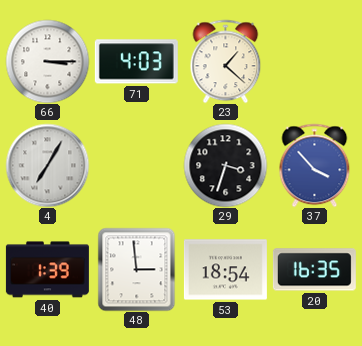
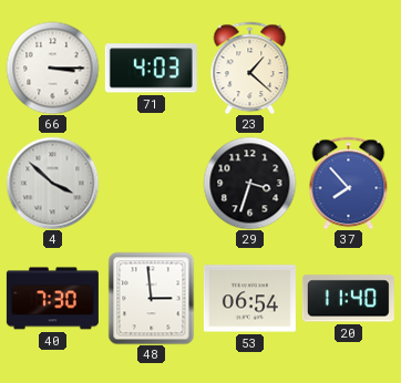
4: 7:05 -> 3:52
37: 3:53 -> 7:53
40: 1:39 -> 7:30
53: 18:54 -> 06:54
20: 16:35 -> 11:40
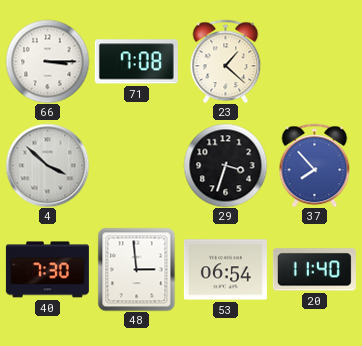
71: 4:03 -> 7:08
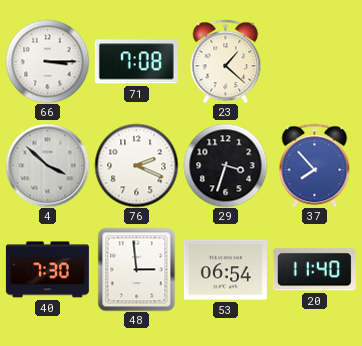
76: none -> 2:19
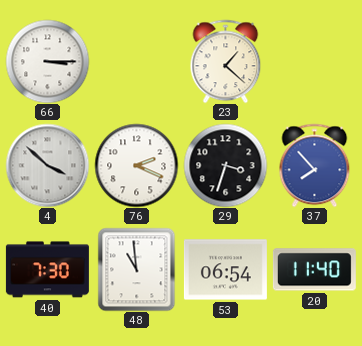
71: 7:08 -> none
48: 2:59 -> 10:59
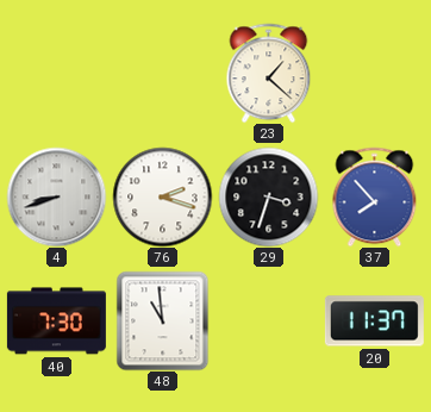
66: 3:15 -> none
4: 3:52 -> 8:42
76: 2:19 -> 2:18
53: 06:54 -> none
20: 11:40 -> 11:37
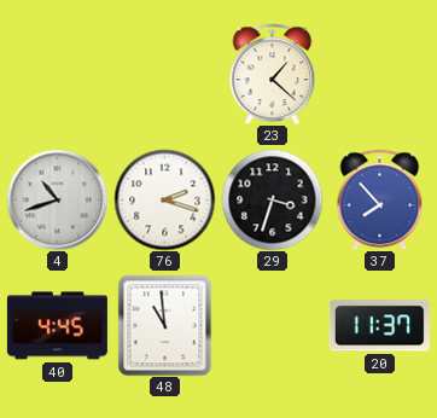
4: 8:42 -> 10:42
40: 7:30 -> 4:45
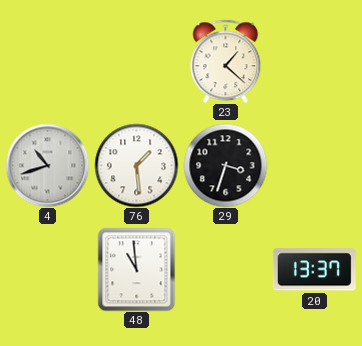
76: 2:18 -> 1:29
37: 7:53 -> none
40: 4:45 -> none
20: 11:37 -> 13:37
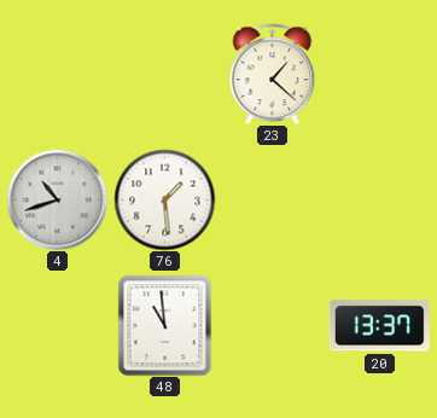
29: 3:33 -> none
